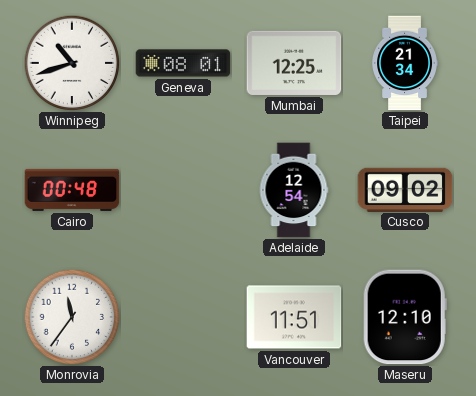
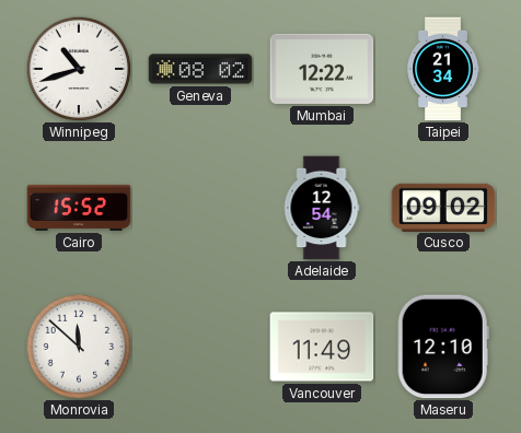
Geneva: 08:01 -> 08:02
Mumbai: 12:25 -> 12:22
Cairo: 00:48 -> 15:52
Monrovia: 11:36 -> 11:52
Vancouver: 11:51 -> 11:49
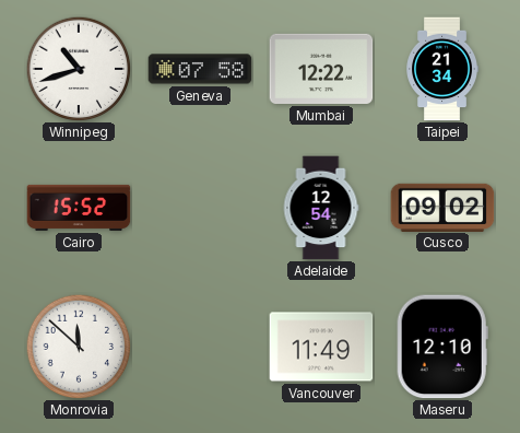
Geneva: 08:02 -> 07:58
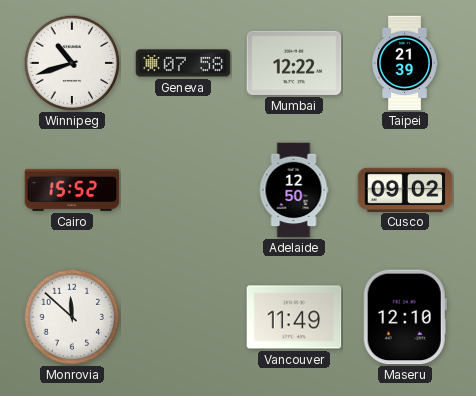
Taipei: 21:34 -> 21:39
Adelaide: 12:54 -> 12:50
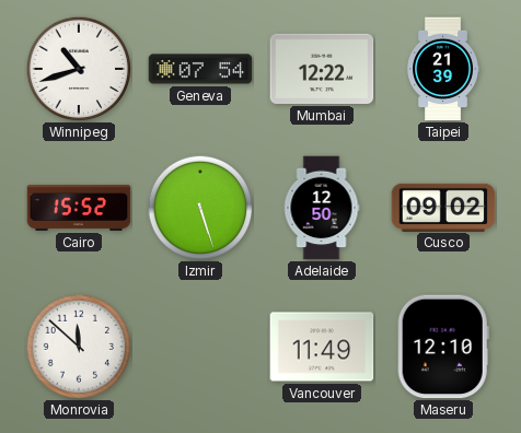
Geneva: 07:58 -> 07:54
Izmir: none -> 5:27
